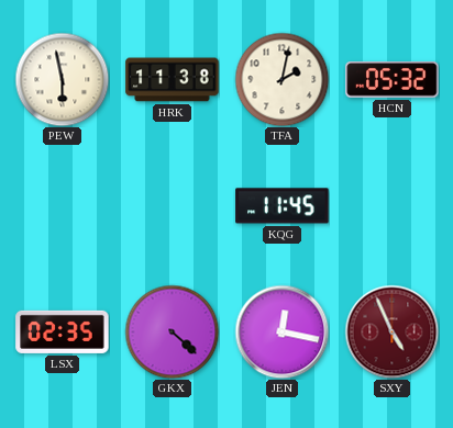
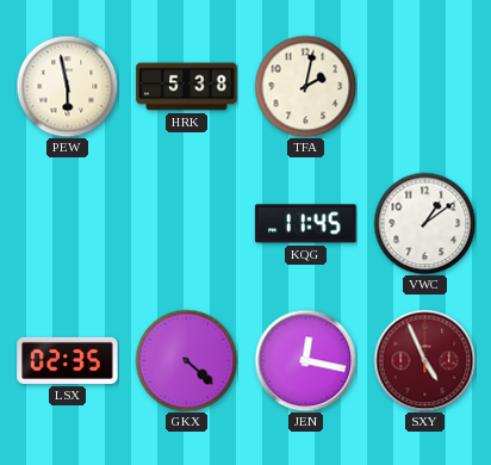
HRK: 11:38 -> 5:38
HCN: 05:32 -> none
VWC: none -> 1:09
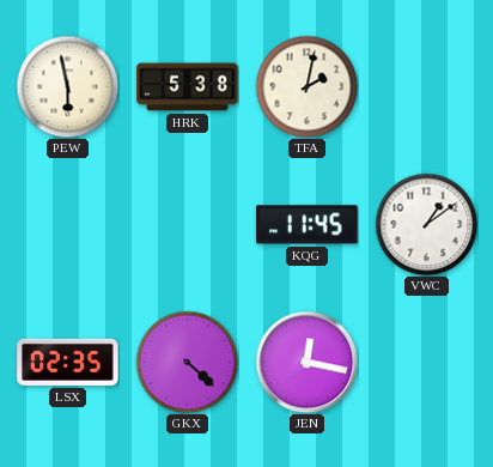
SXY: 4:56 -> none
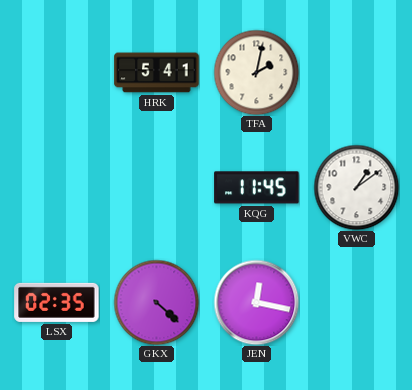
PEW: 5:58 -> none
HRK: 5:38 -> 5:41
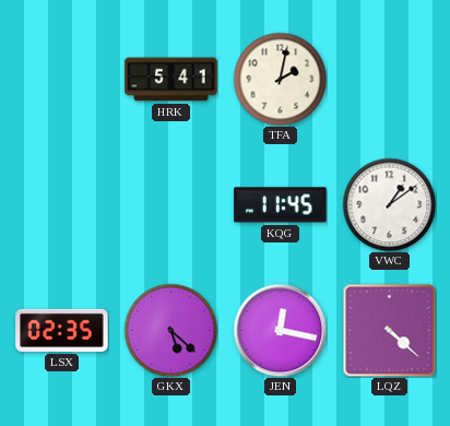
GKX: 4:22 -> 5:22
LQZ: none -> 4:22
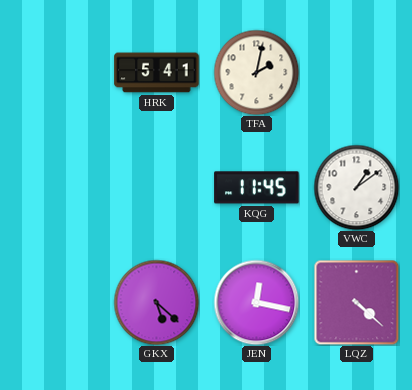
LSX: 02:35 -> none
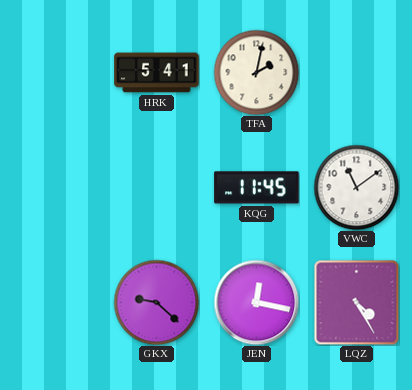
VWC: 1:09 -> 11:09
GKX: 5:22 -> 9:22
LQZ: 4:22 -> 4:25
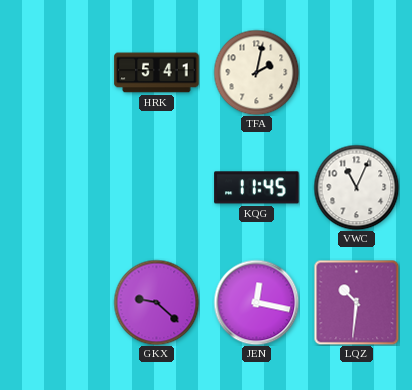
VWC: 11:09 -> 11:04
LQZ: 4:25 -> 10:31
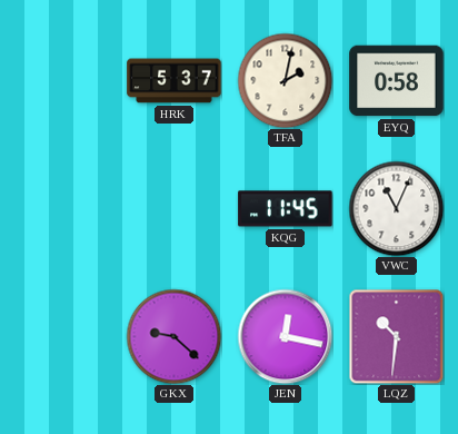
HRK: 5:41 -> 5:37
EYQ: none -> 0:58
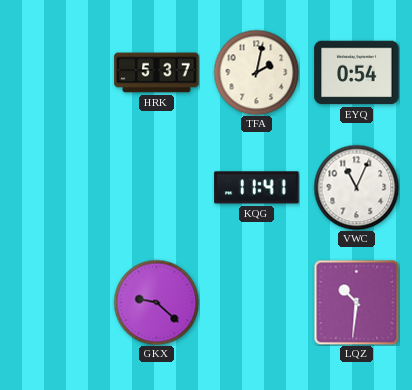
EYQ: 0:58 -> 0:54
KQG: 11:45 -> 11:41
JEN: 12:17 -> none
